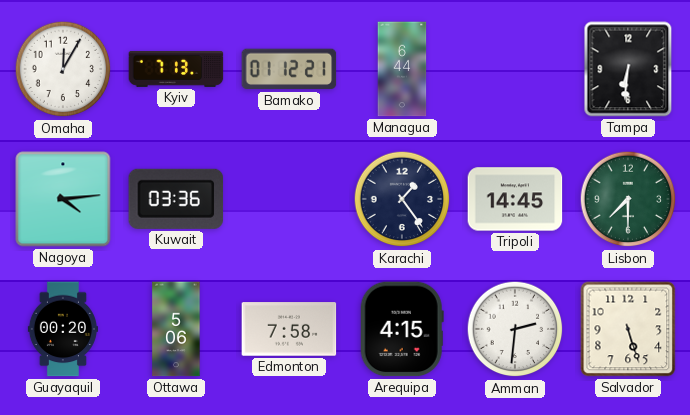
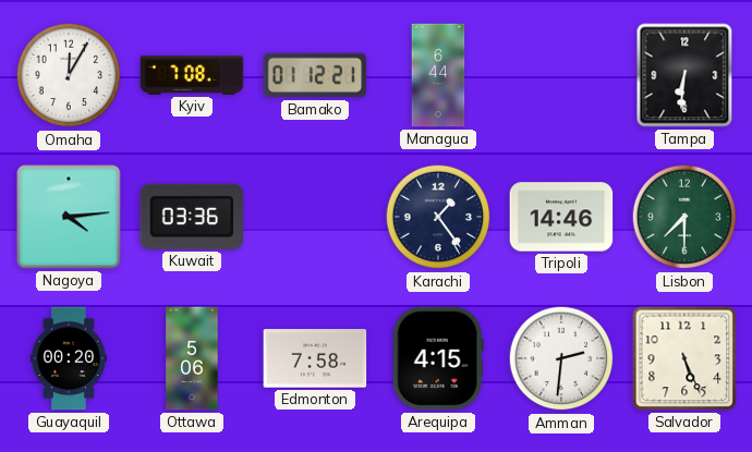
Kyiv: 7:13 -> 7:08
Tripoli: 14:45 -> 14:46
Salvador: 5:27 -> 5:26
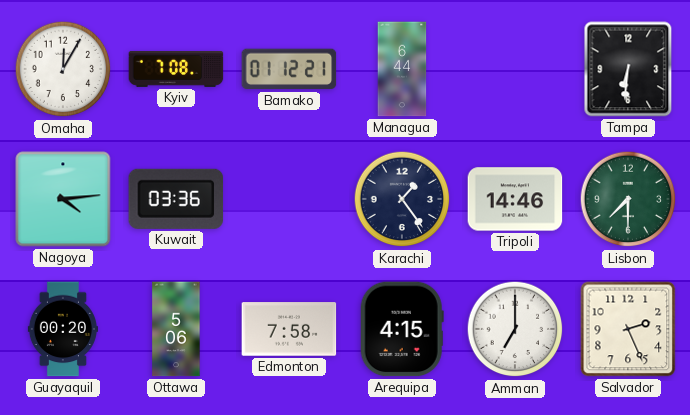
Amman: 2:31 -> 7:00
Salvador: 5:26 -> 2:26
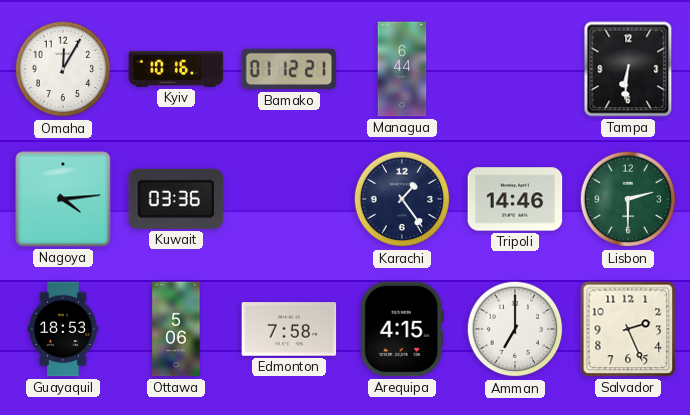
Kyiv: 7:08 -> 10:16
Lisbon: 7:30 -> 2:30
Guayaquil: 00:20 -> 18:53
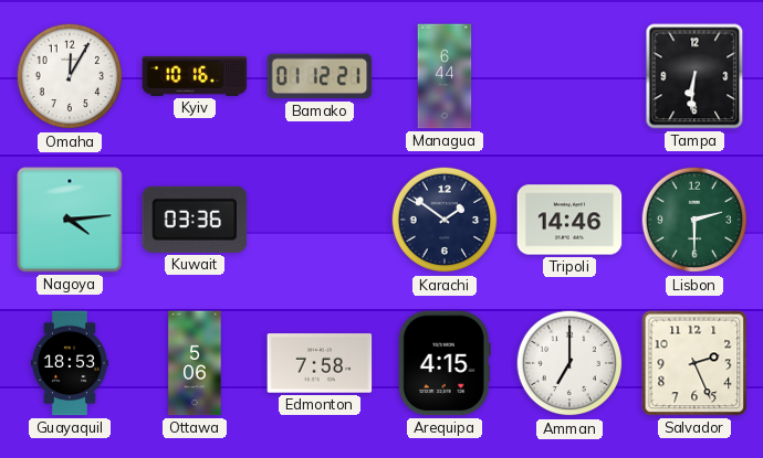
Karachi: 1:24 -> 1:51
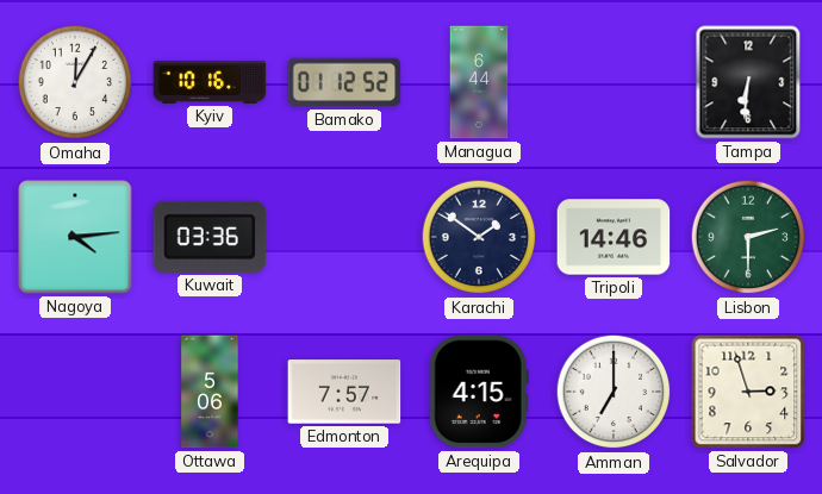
Bamako: 01:12:21 -> 01:12:52
Guayaquil: 18:53 -> none
Edmonton: 7:58 -> 7:57
Salvador: 2:26 -> 2:57
